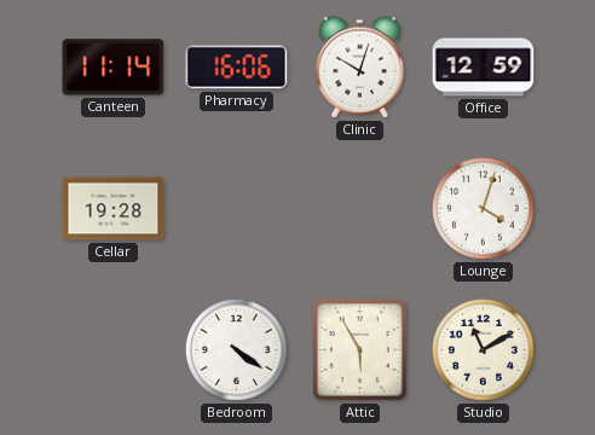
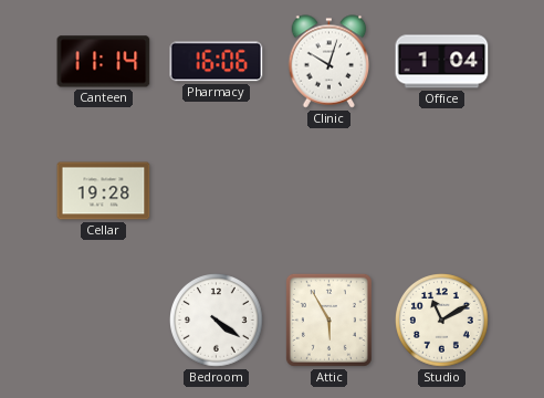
Office: 12:59 -> 1:04
Lounge: 4:03 -> none
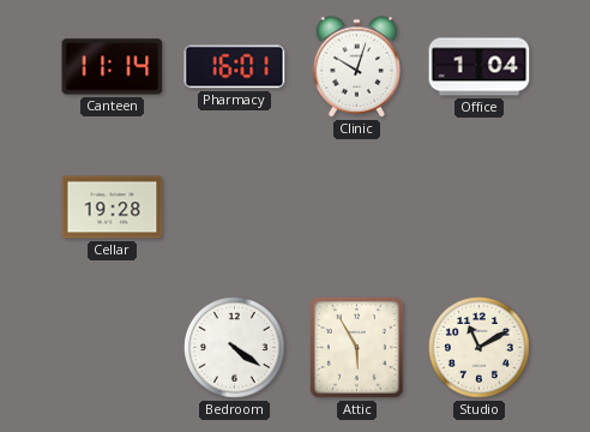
Pharmacy: 16:06 -> 16:01
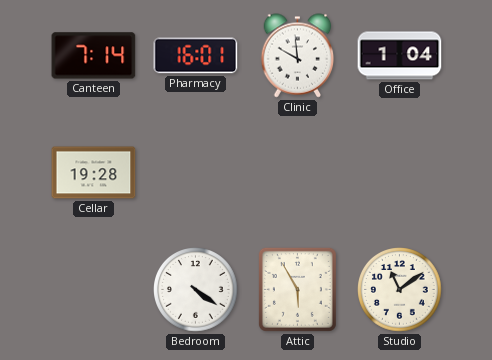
Canteen: 11:14 -> 7:14
Clinic: 10:03 -> 9:59
Studio: 11:10 -> 11:09
